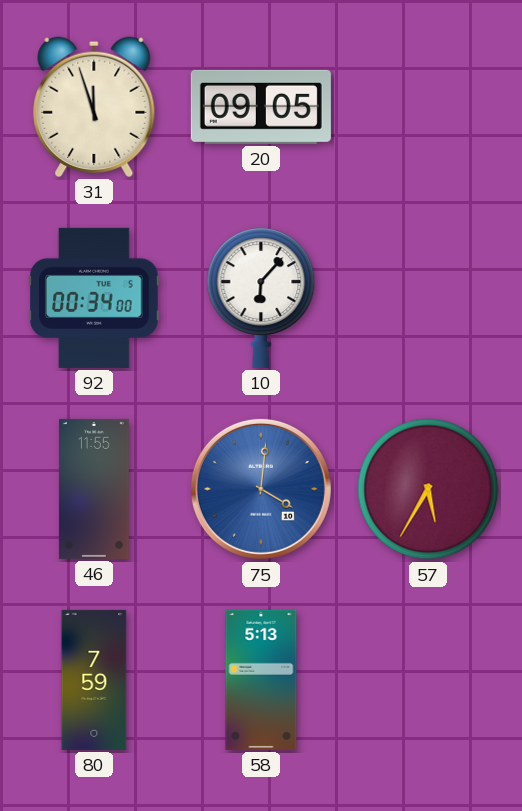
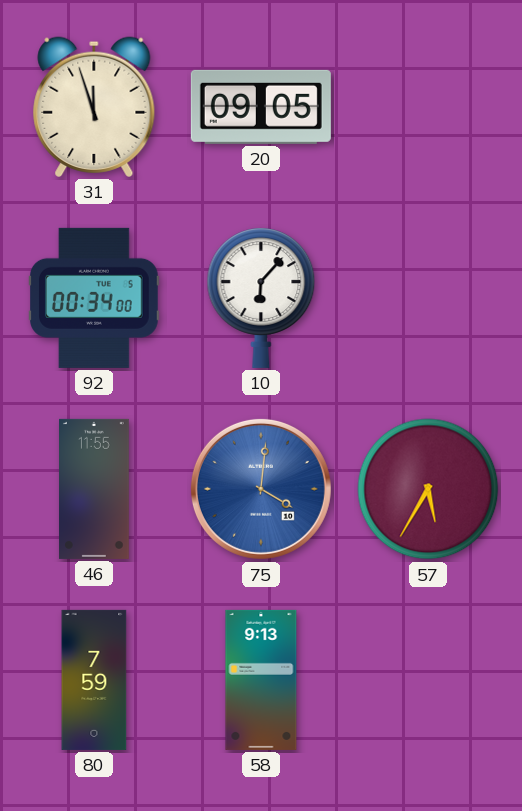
58: 5:13 -> 9:13
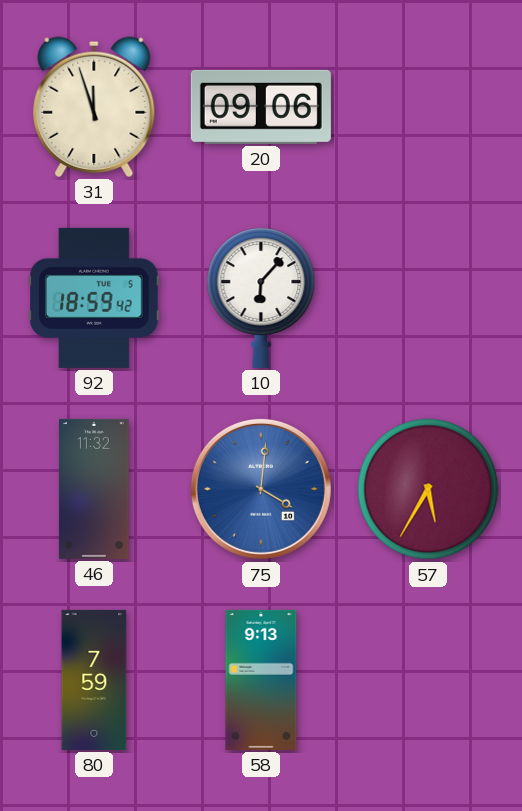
20: 09:05 -> 09:06
92: 00:34 -> 18:59
46: 11:55 -> 11:32
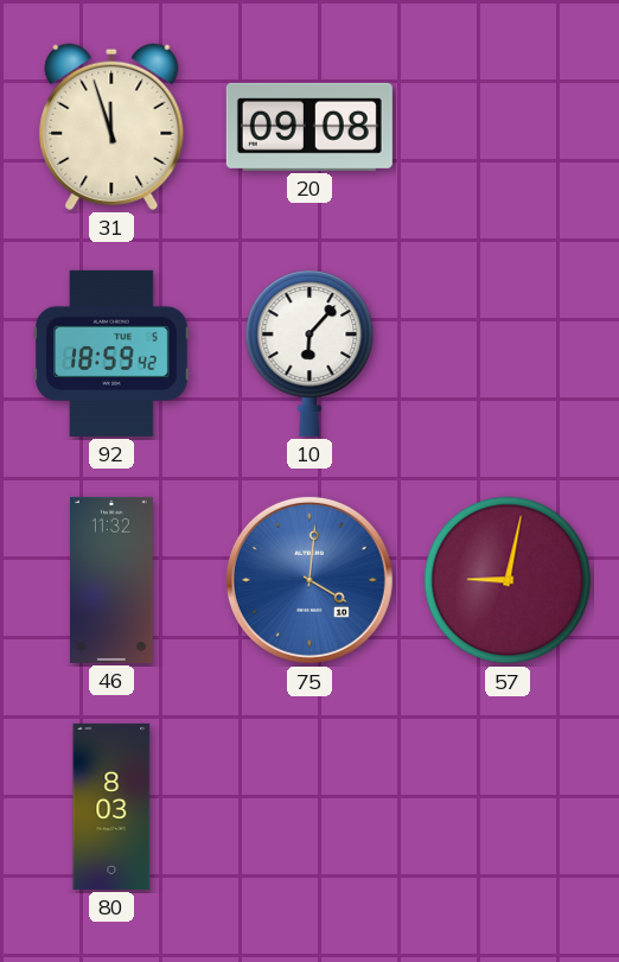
20: 09:06 -> 09:08
57: 5:35 -> 9:02
80: 7:59 -> 8:03
58: 9:13 -> none
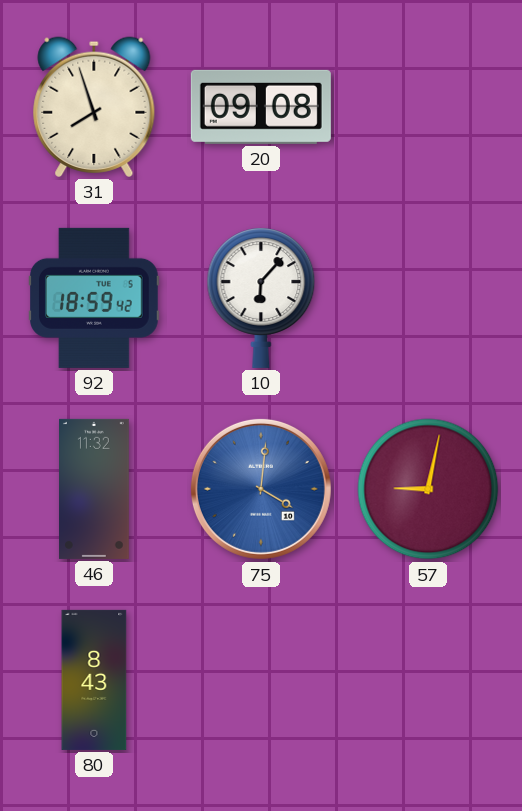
31: 11:57 -> 7:57
80: 8:03 -> 8:43
